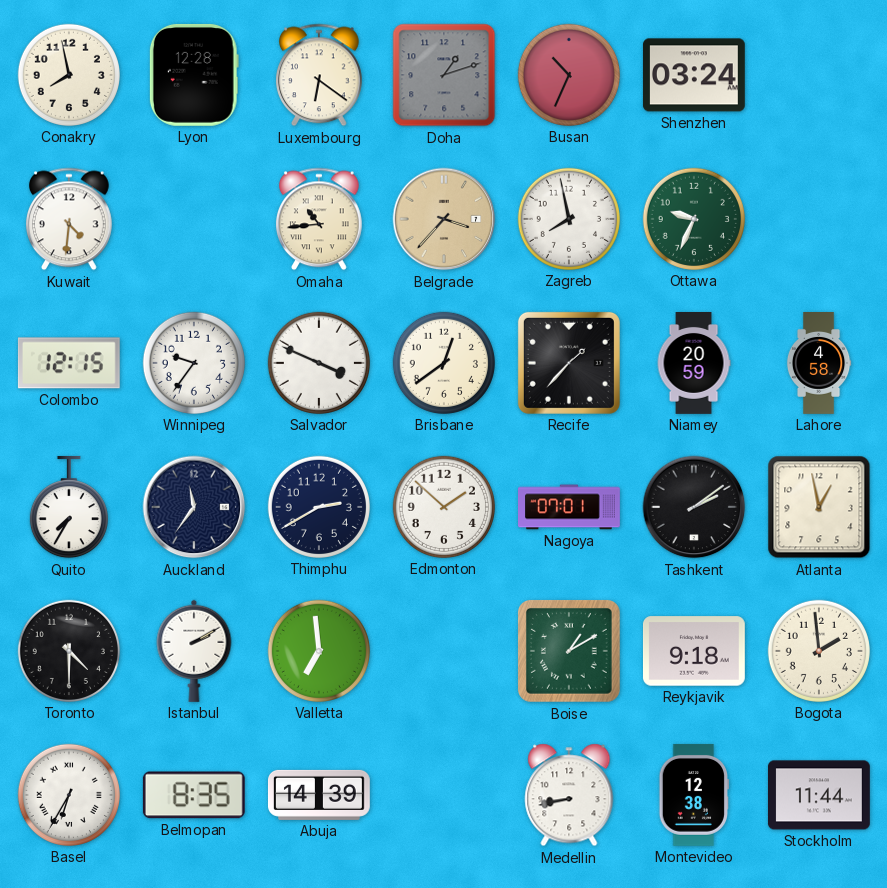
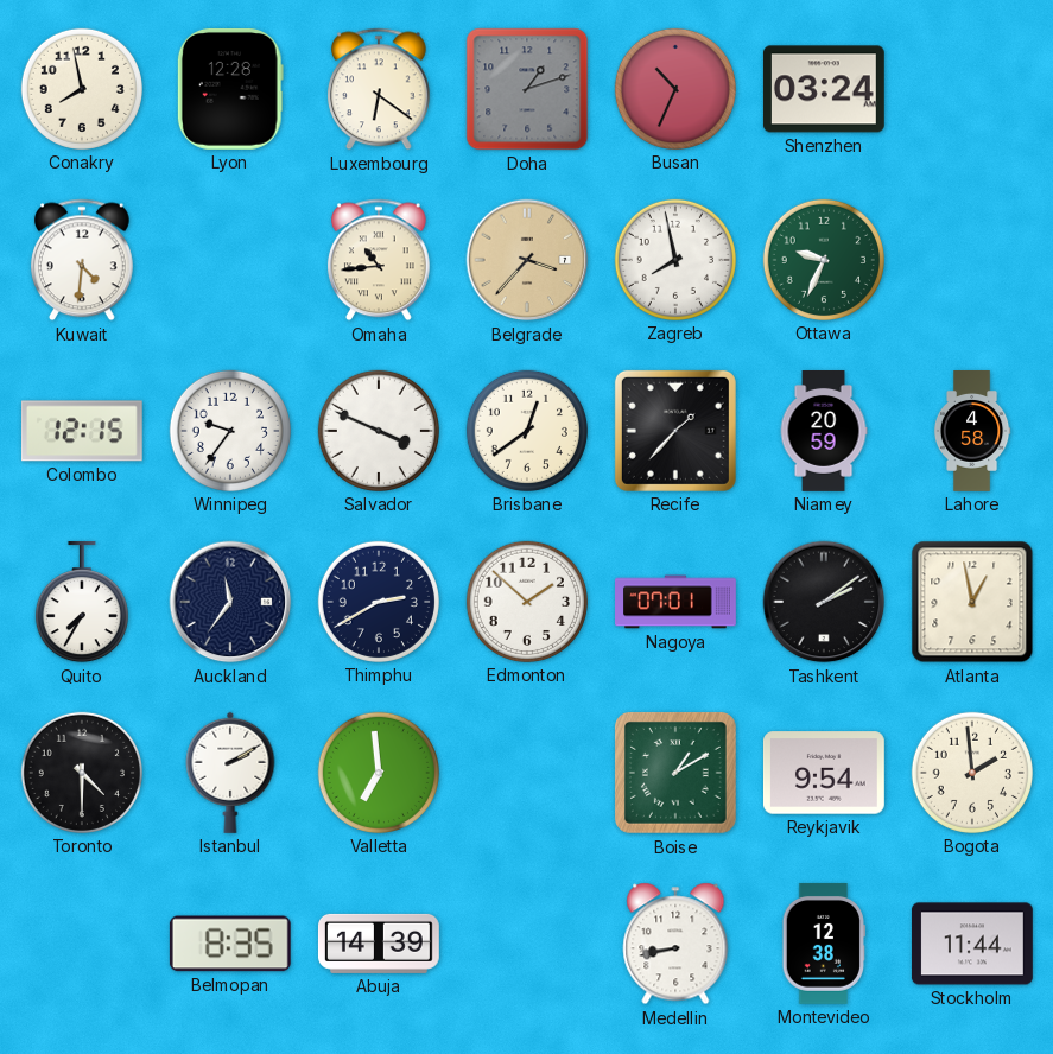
Reykjavik: 9:18 -> 9:54
Basel: 6:35 -> none
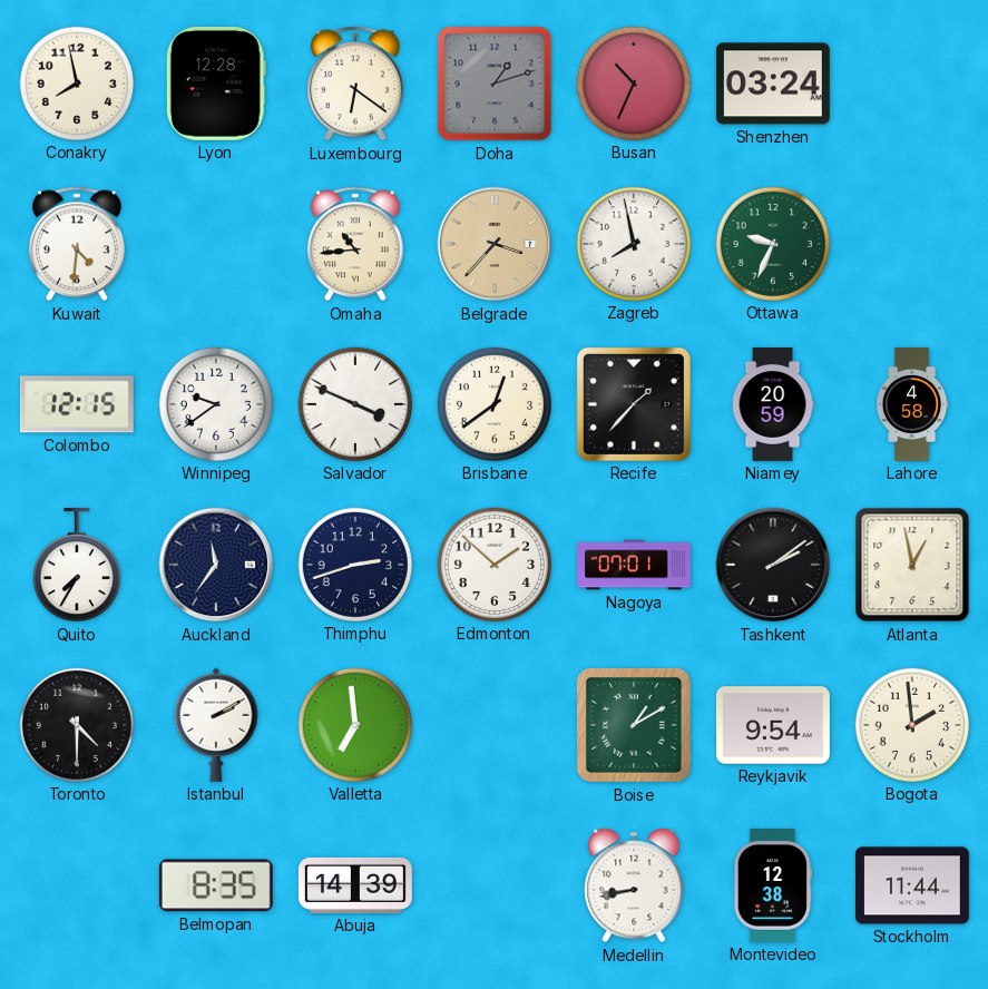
Winnipeg: 9:36 -> 9:39
Thimphu: 2:40 -> 2:42
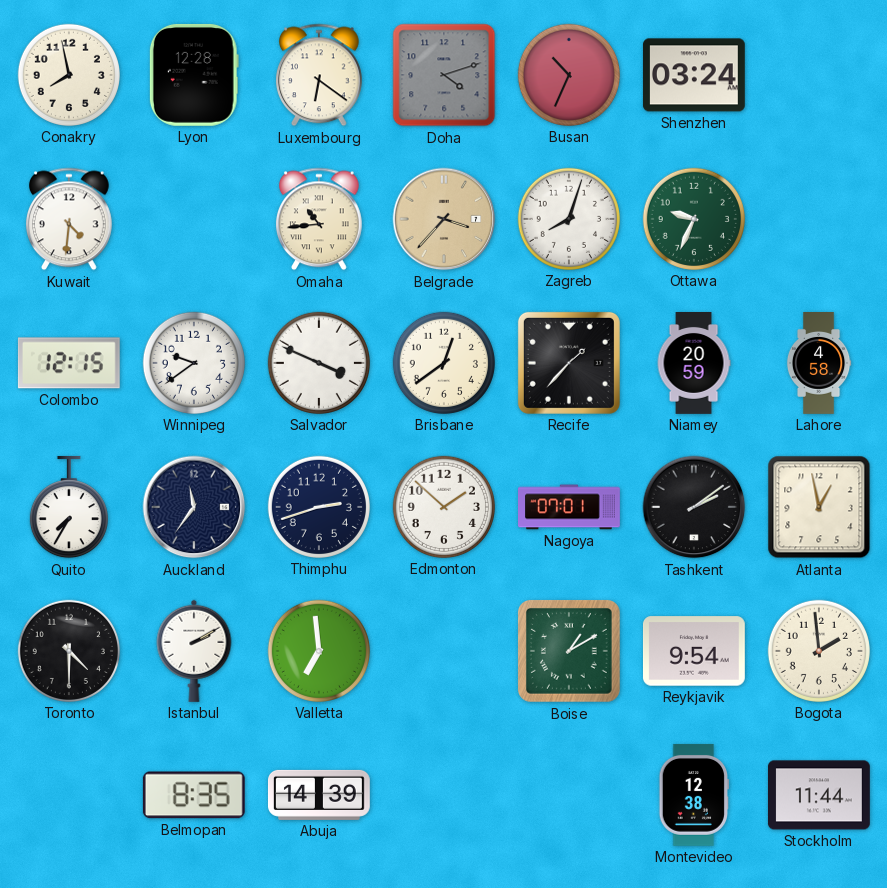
Doha: 1:12 -> 4:12
Zagreb: 7:58 -> 8:03
Medellin: 8:43 -> none
